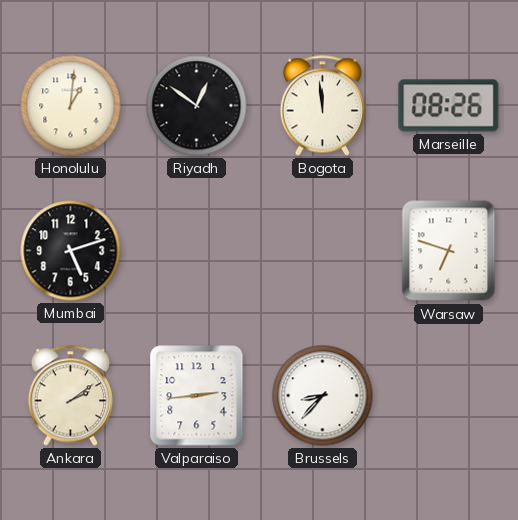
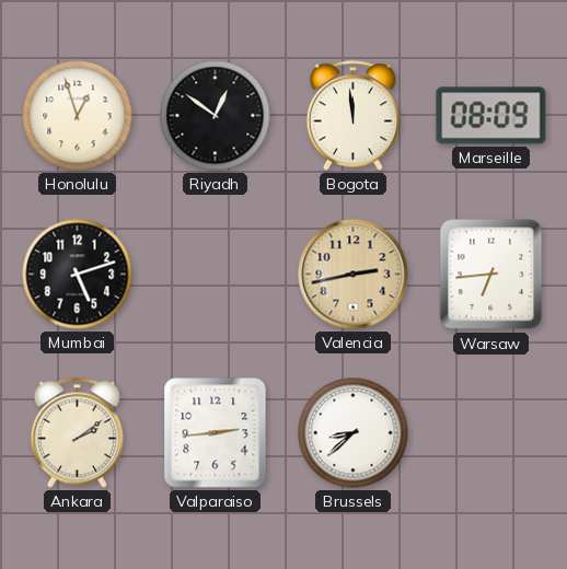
Honolulu: 1:01 -> 12:57
Marseille: 08:26 -> 08:09
Valencia: none -> 2:43
Warsaw: 6:48 -> 6:44
Brussels: 8:37 -> 8:38
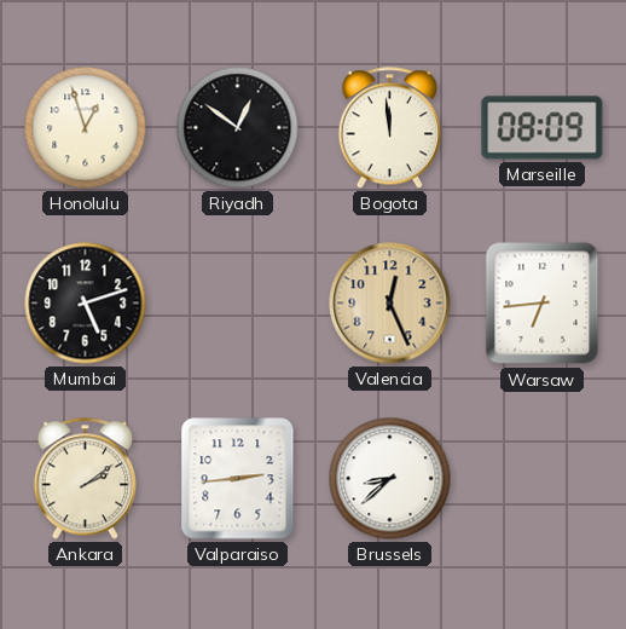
Valencia: 2:43 -> 12:26
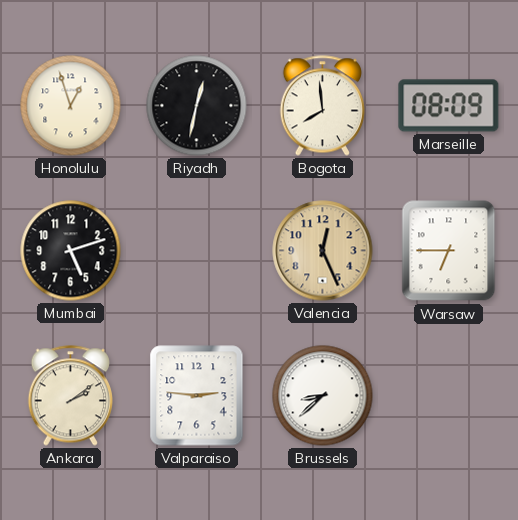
Riyadh: 12:51 -> 12:32
Bogota: 11:59 -> 7:59
Warsaw: 6:44 -> 6:45
Valparaiso: 2:44 -> 2:46
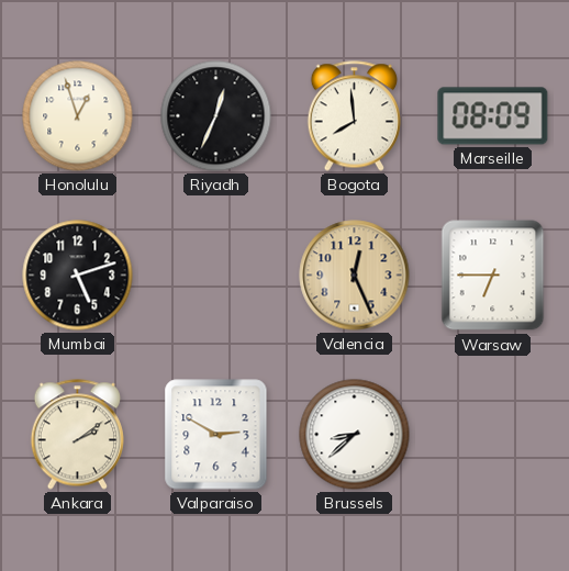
Riyadh: 12:32 -> 12:34
Valparaiso: 2:46 -> 2:50
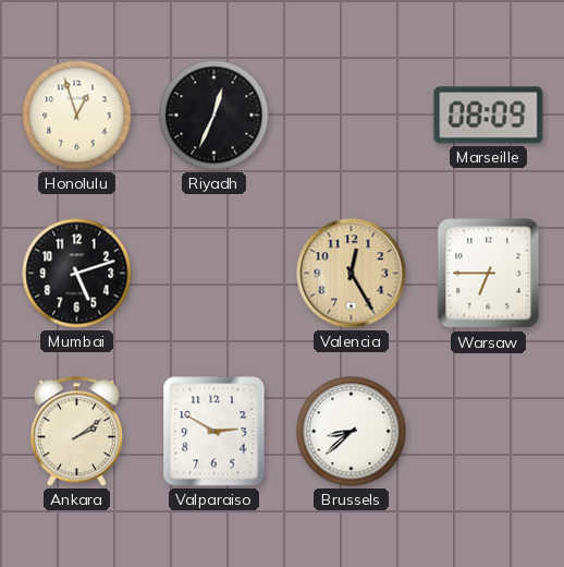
Bogota: 7:59 -> none
Valencia: 12:26 -> 12:25
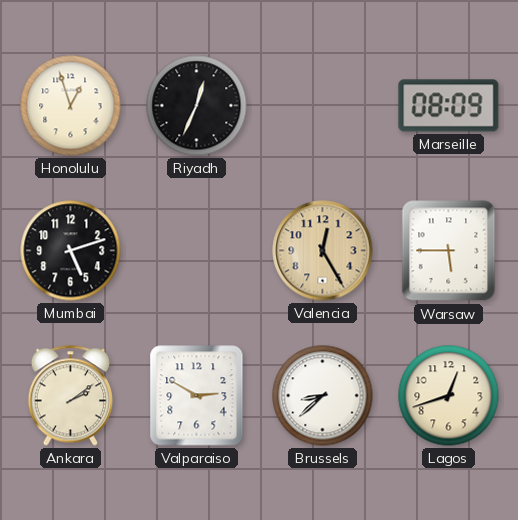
Warsaw: 6:45 -> 5:45
Lagos: none -> 12:42
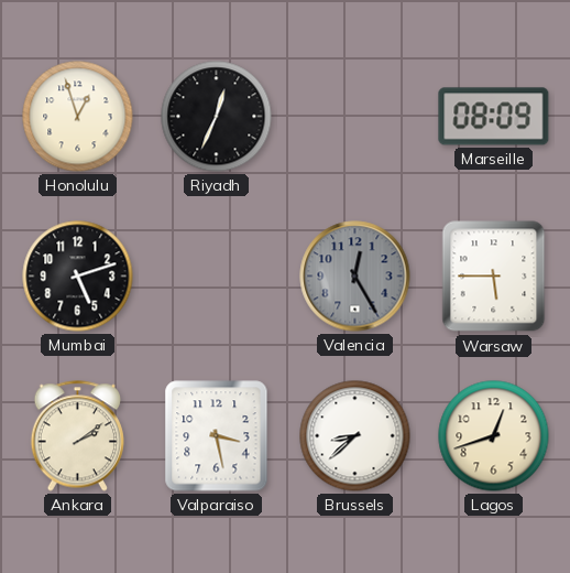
Valencia dial: champagne -> grey
Valparaiso: 2:50 -> 3:28
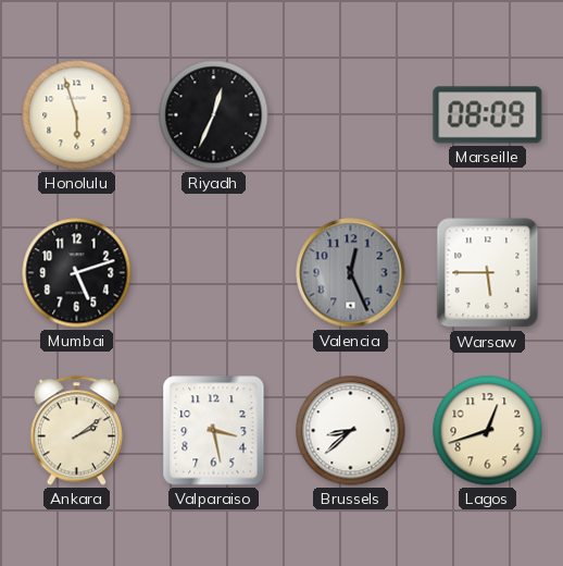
Honolulu: 12:57 -> 5:57
Valencia: 12:25 -> 12:26
